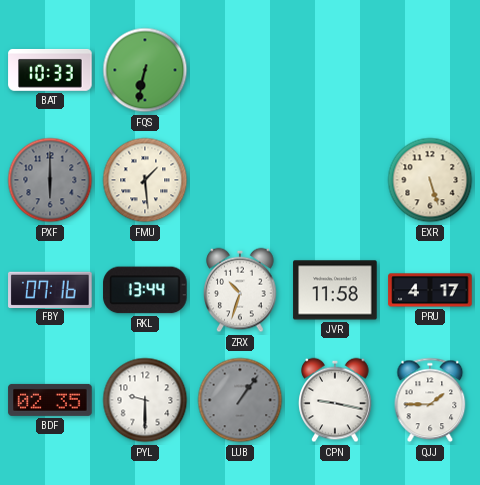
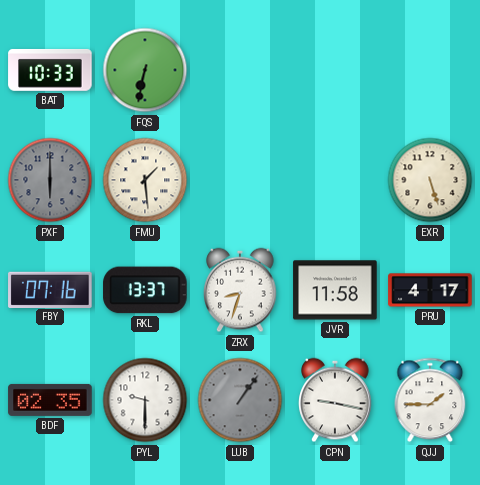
RKL: 13:44 -> 13:37
ZRX: 10:33 -> 8:33
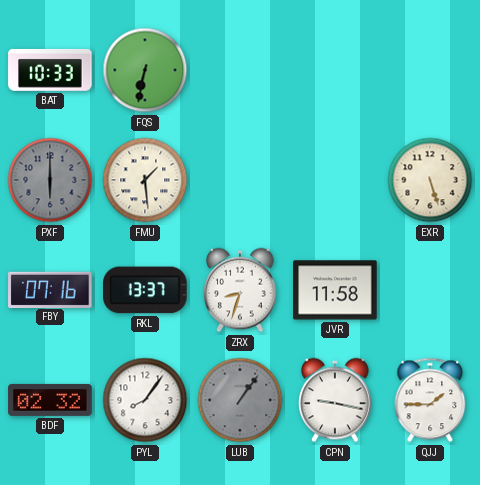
PRU: 4:17 -> none
BDF: 02:35 -> 02:32
PYL: 9:30 -> 8:06
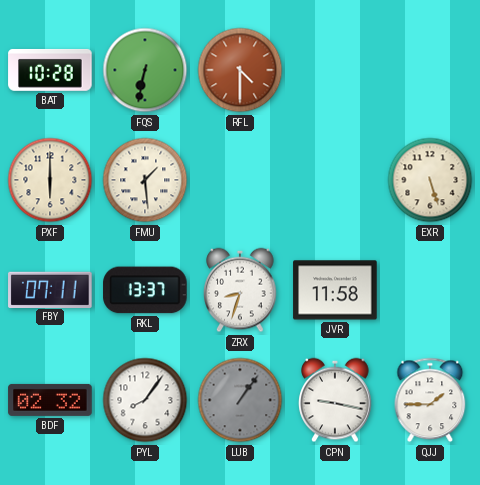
BAT: 10:33 -> 10:28
RFL: none -> 4:30
PXF dial: grey -> cream
FBY: 07:16 -> 07:11
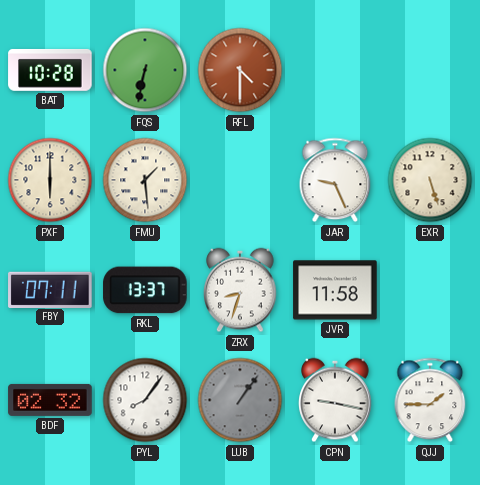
JAR: none -> 9:26
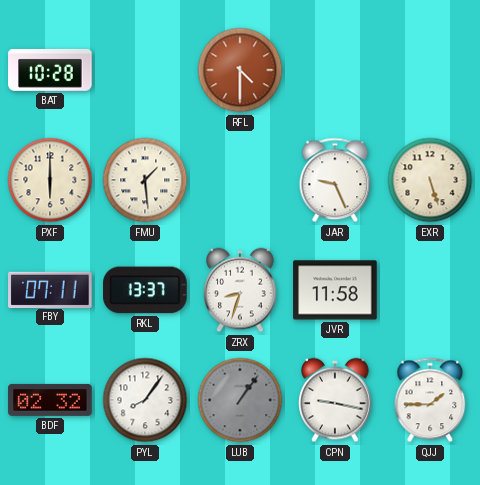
FQS: 6:32 -> none
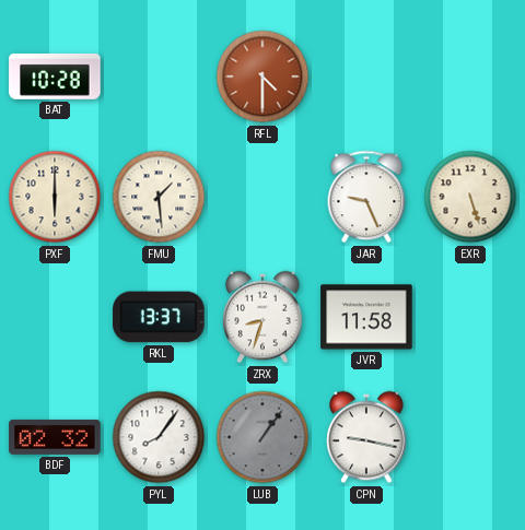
FBY: 07:11 -> none
QJJ: 1:45 -> none
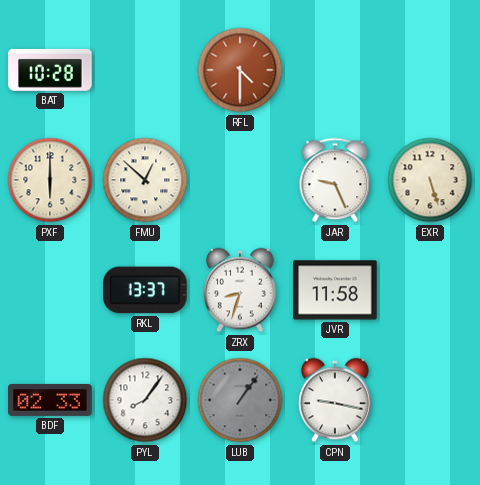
FMU: 1:29 -> 12:52
BDF: 02:32 -> 02:33
